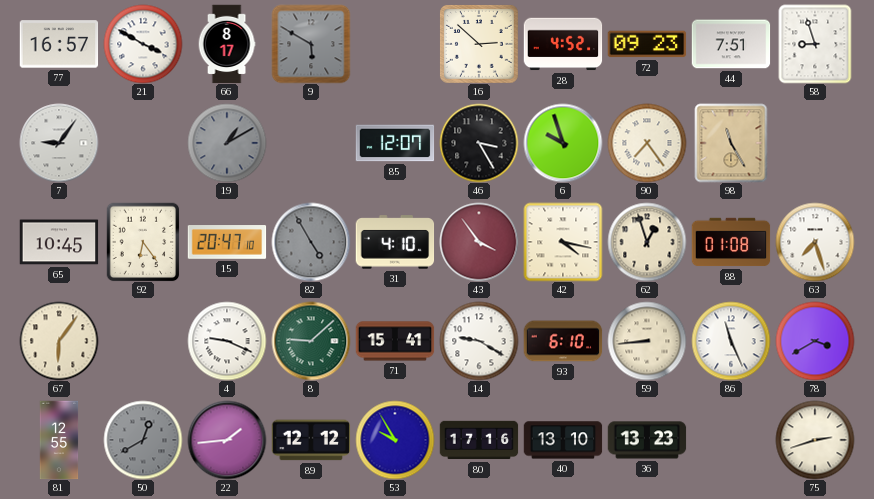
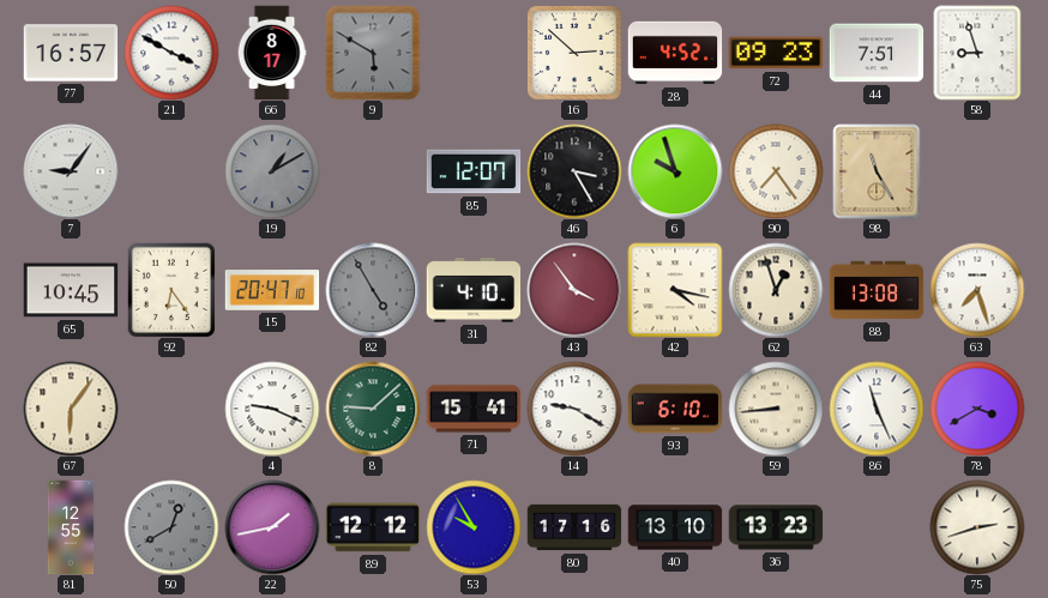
88: 01:08 -> 13:08
22: 1:44 -> 1:43
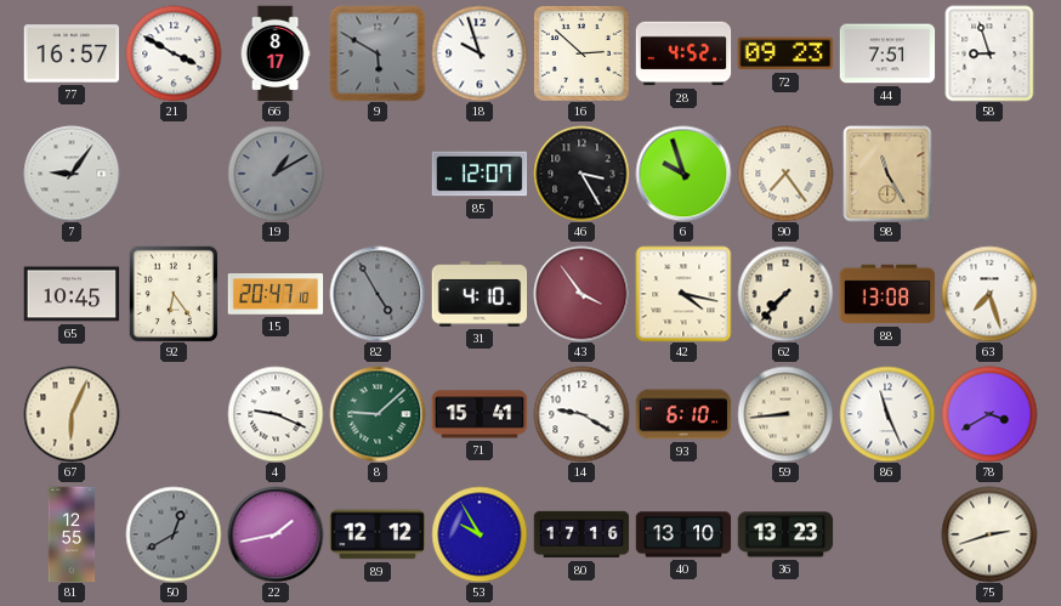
18: none -> 9:57
62: 12:57 -> 7:37
67: 6:06 -> 6:04
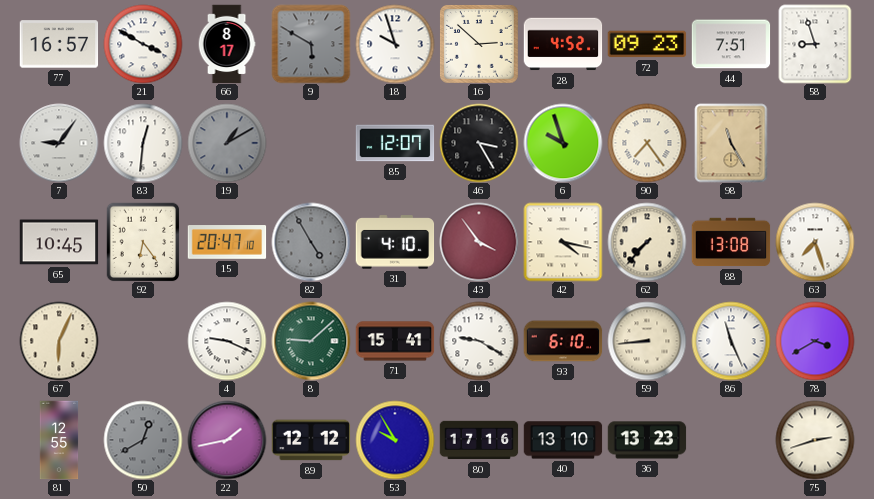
83: none -> 12:31
